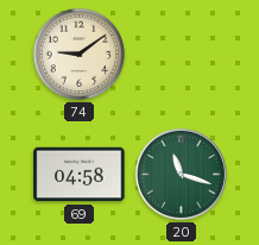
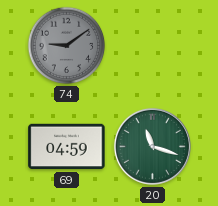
74 dial: cream -> grey
69: 04:58 -> 04:59
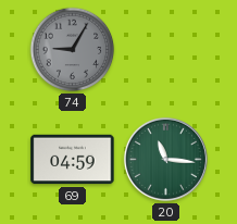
74: 9:09 -> 9:05
20: 11:18 -> 11:16
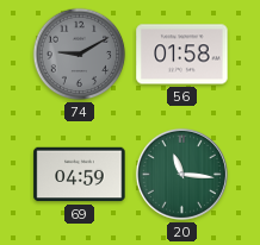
74: 9:05 -> 9:10
56: none -> 01:58
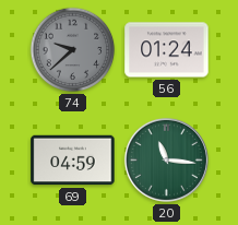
74: 9:10 -> 9:38
56: 01:58 -> 01:24
